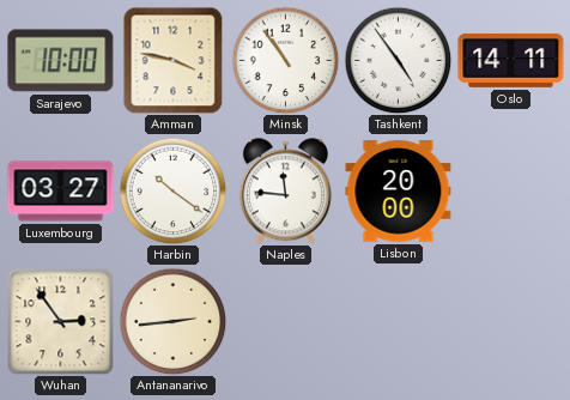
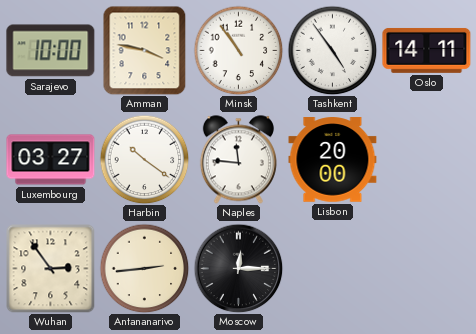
Moscow: none -> 12:15
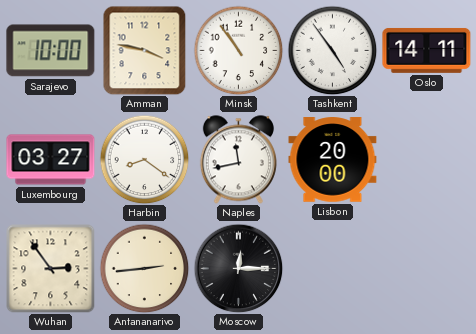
Harbin: 10:21 -> 8:21
Naples: 11:46 -> 11:43
